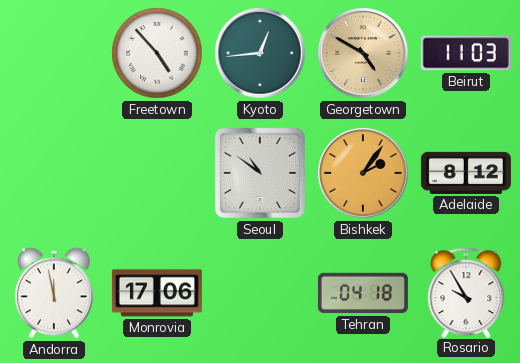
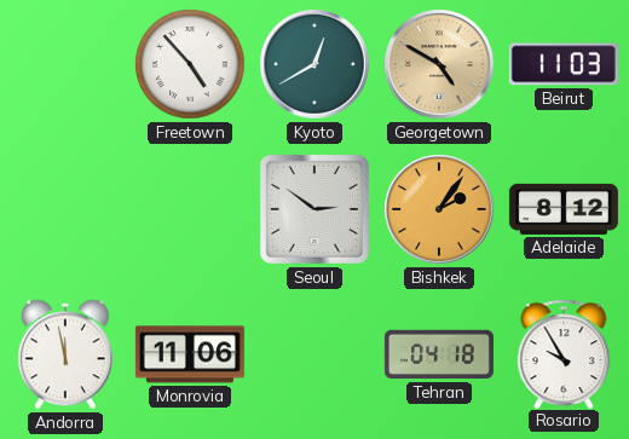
Kyoto: 12:44 -> 12:40
Seoul: 10:51 -> 2:51
Monrovia: 17:06 -> 11:06
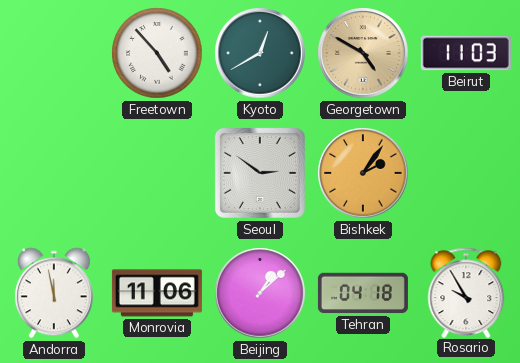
Adelaide: 8:12 -> none
Beijing: none -> 1:08
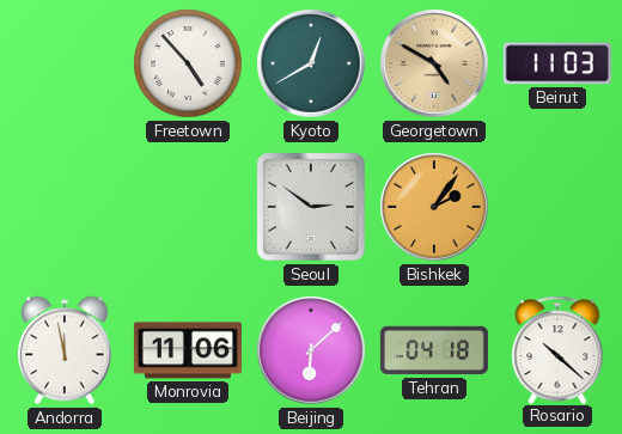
Beijing: 1:08 -> 6:08
Rosario: 9:55 -> 10:22
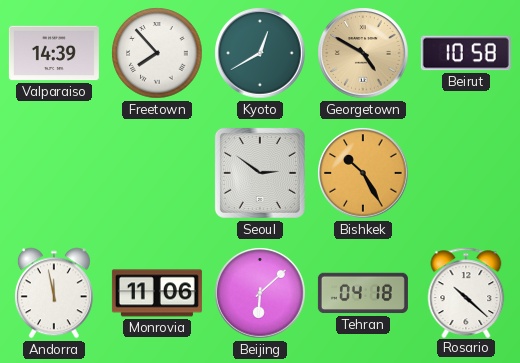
Valparaiso: none -> 14:39
Freetown: 4:53 -> 7:53
Beirut: 11:03 -> 10:58
Bishkek: 2:06 -> 10:25
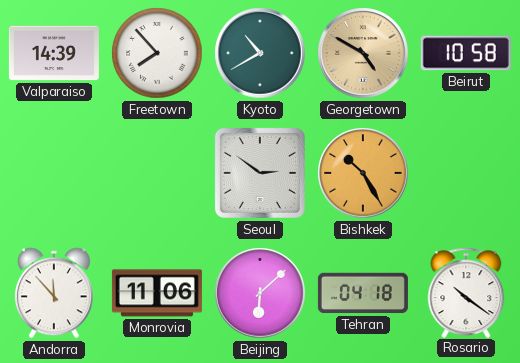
Kyoto: 12:40 -> 10:40
Andorra: 11:58 -> 11:53
Rosario: 10:22 -> 10:21
